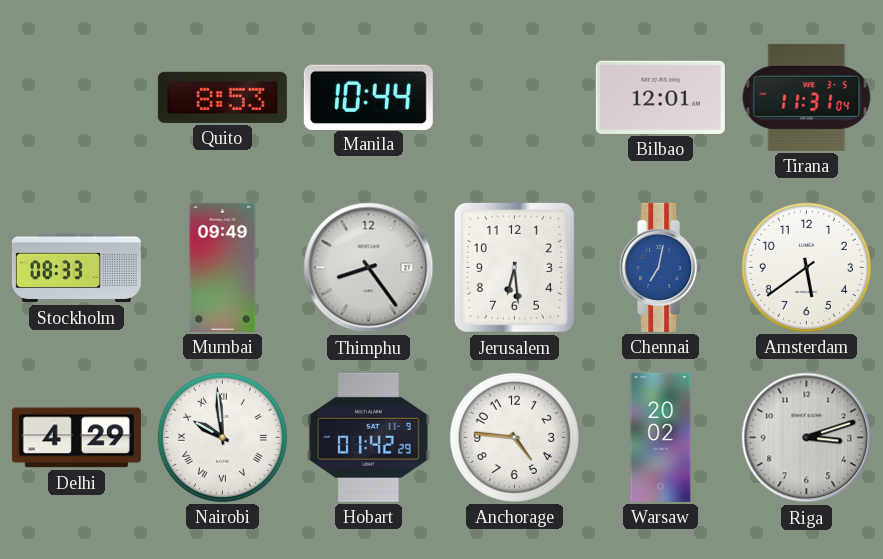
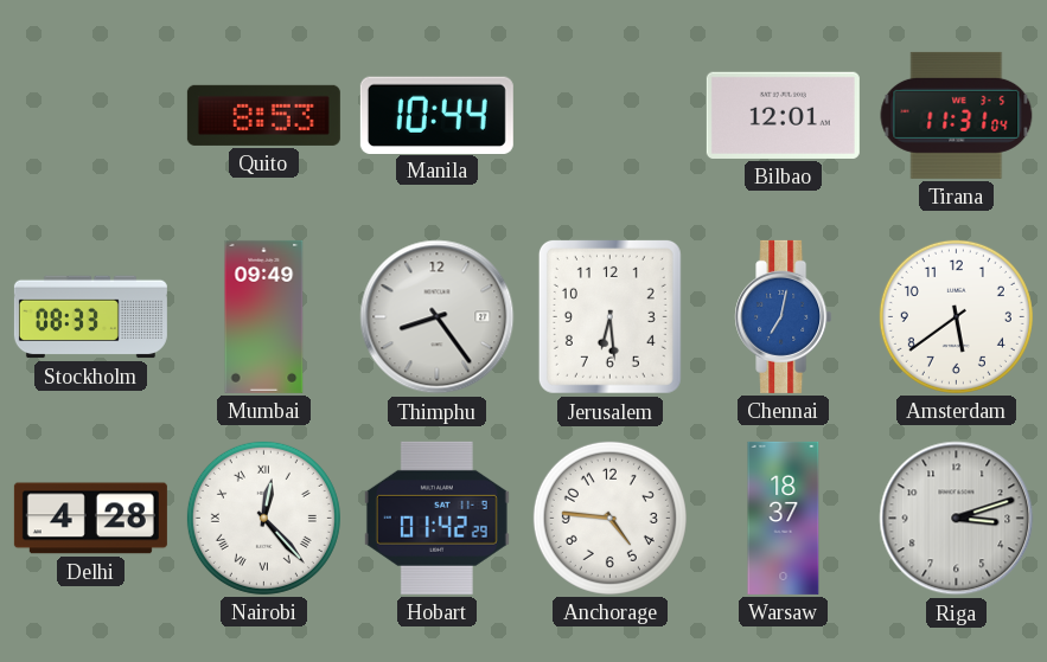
Delhi: 4:29 -> 4:28
Nairobi: 9:59 -> 12:23
Warsaw: 20:02 -> 18:37
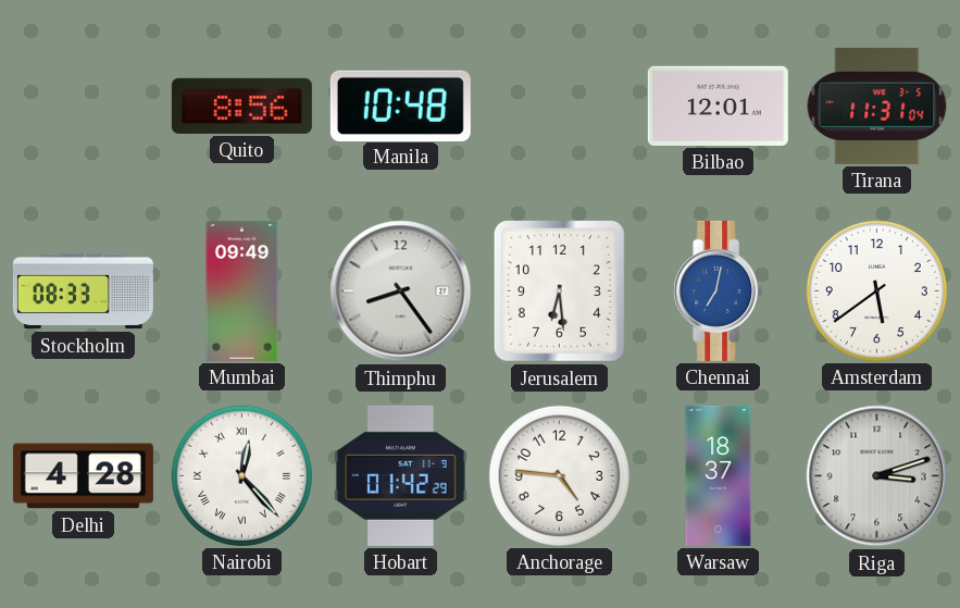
Quito: 8:53 -> 8:56
Manila: 10:44 -> 10:48
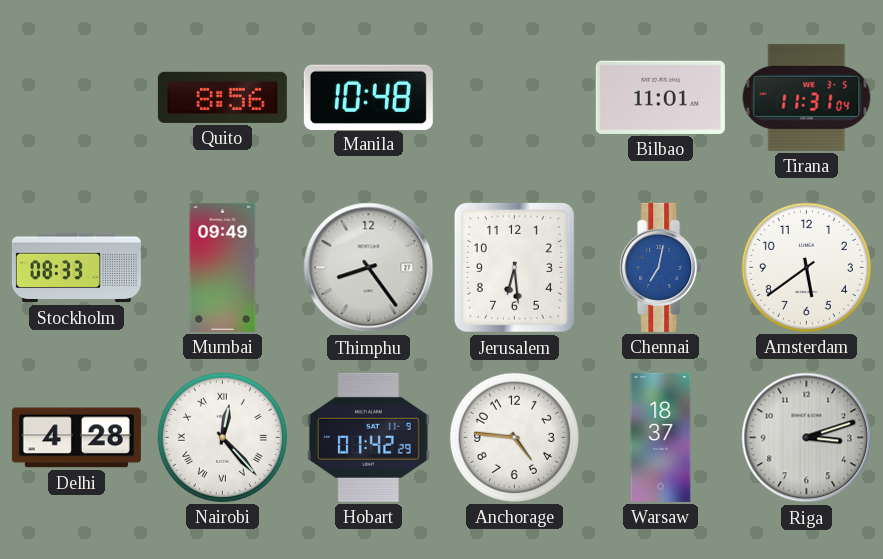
Bilbao: 12:01 -> 11:01
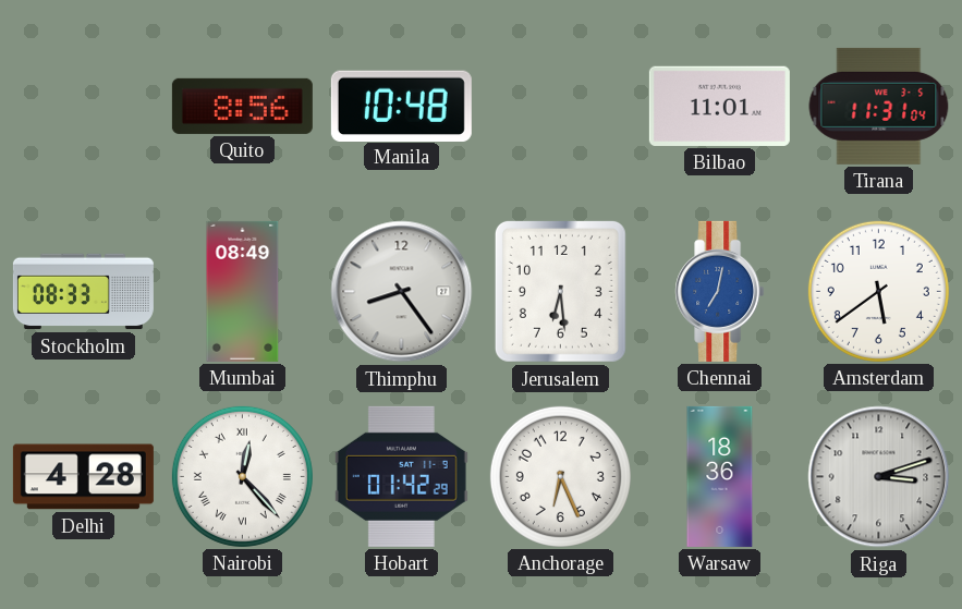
Mumbai: 09:49 -> 08:49
Anchorage: 4:46 -> 6:26
Warsaw: 18:37 -> 18:36
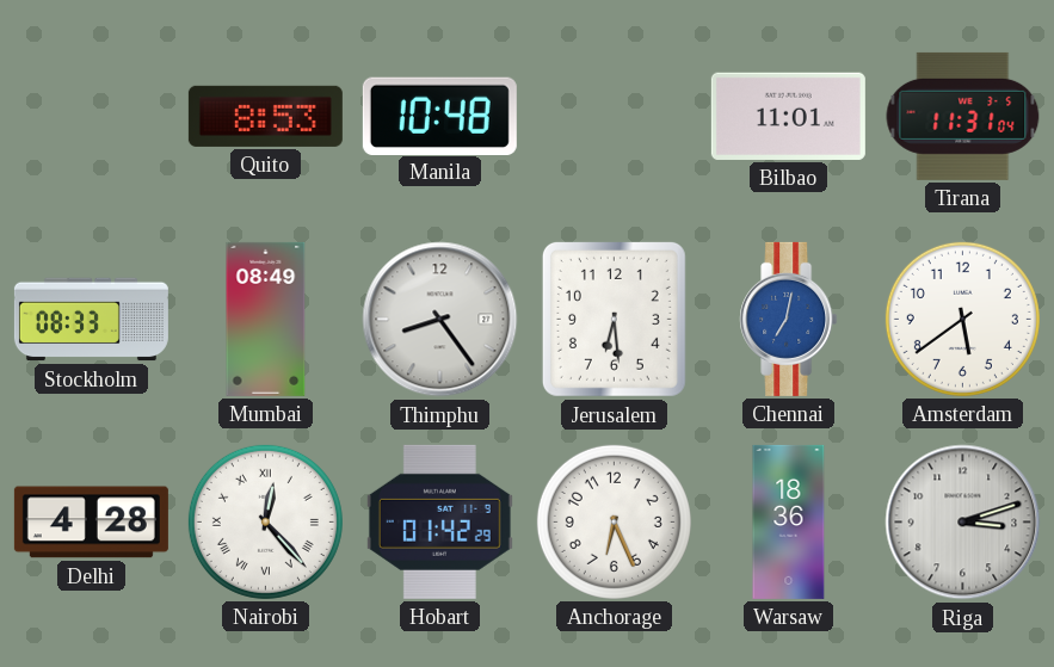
Quito: 8:56 -> 8:53
